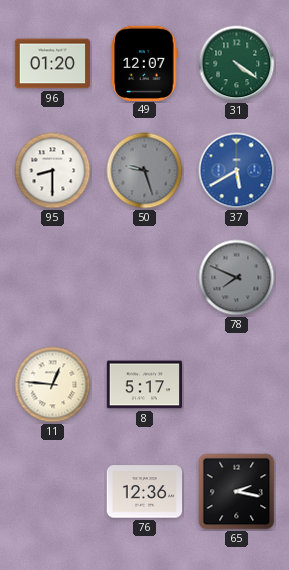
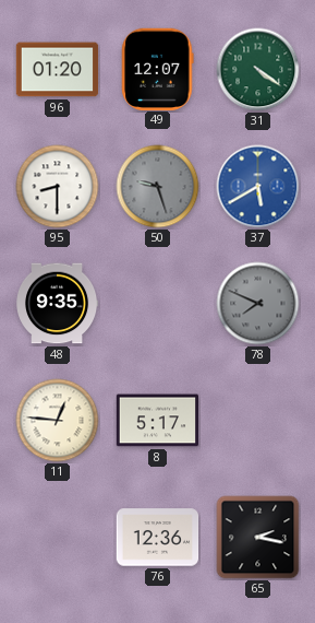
48: none -> 9:35
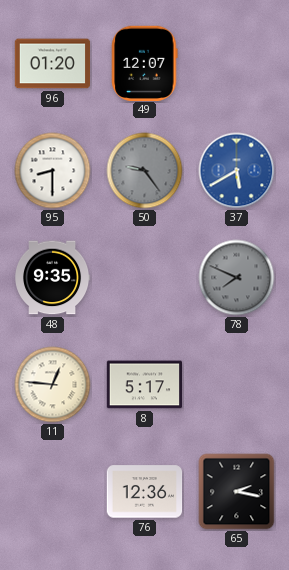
31: 4:21 -> none
50: 9:27 -> 9:24
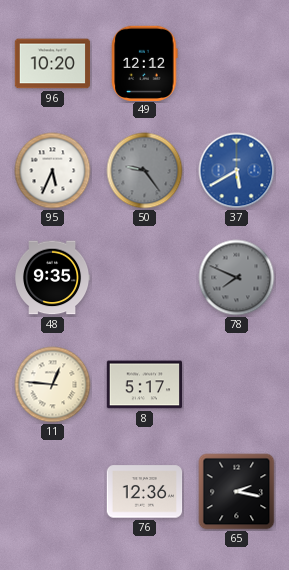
96: 01:20 -> 10:20
49: 12:07 -> 12:12
95: 8:30 -> 5:34
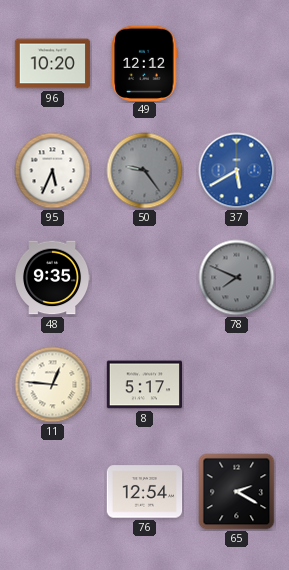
76: 12:36 -> 12:54
65: 2:17 -> 2:20
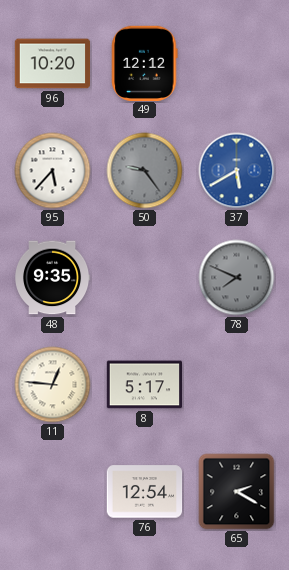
95: 5:34 -> 5:37
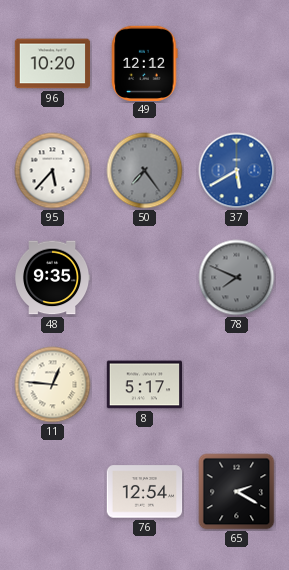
50: 9:24 -> 7:24
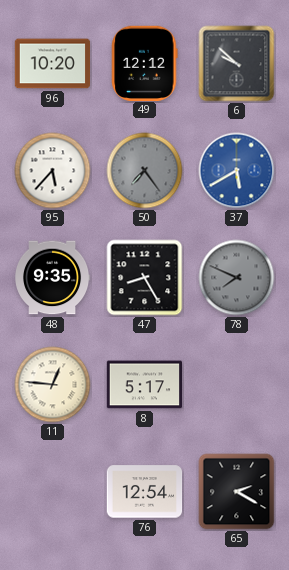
6: none -> 9:52
47: none -> 8:25
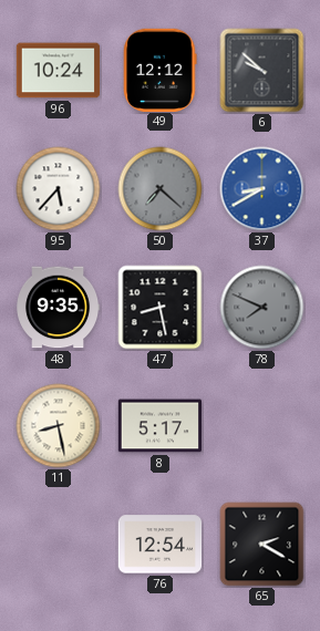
96: 10:20 -> 10:24
50: 7:24 -> 7:22
37: 5:40 -> 8:40
47: 8:25 -> 8:28
11: 12:46 -> 8:28
